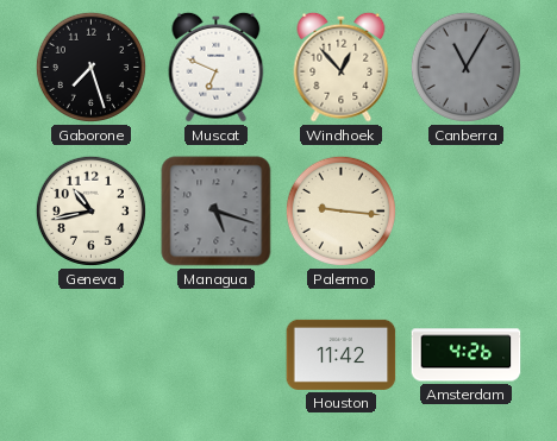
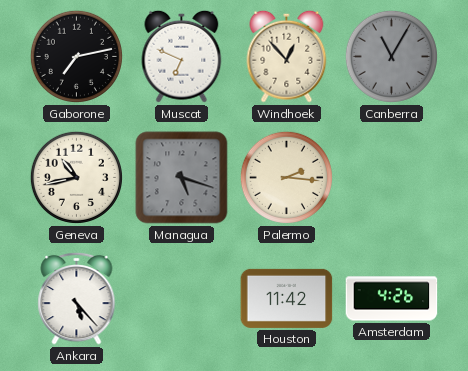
Gaborone: 7:27 -> 7:13
Palermo: 9:16 -> 2:16
Ankara: none -> 5:23
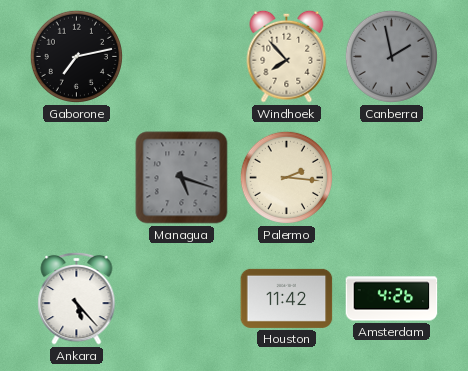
Muscat: 6:49 -> none
Windhoek: 12:53 -> 7:53
Canberra: 11:05 -> 1:58
Geneva: 10:43 -> none
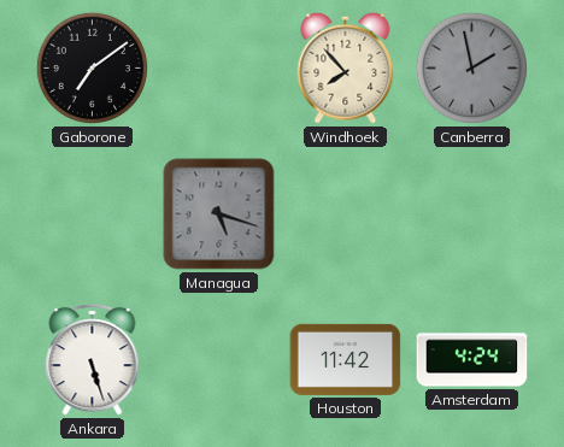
Gaborone: 7:13 -> 7:09
Palermo: 2:16 -> none
Ankara: 5:23 -> 5:27
Amsterdam: 4:26 -> 4:24
